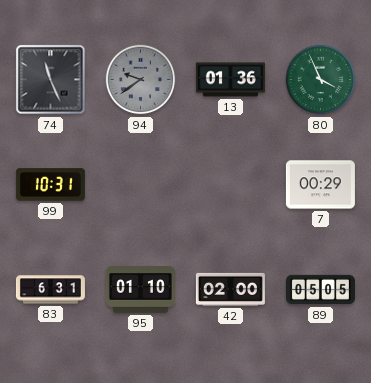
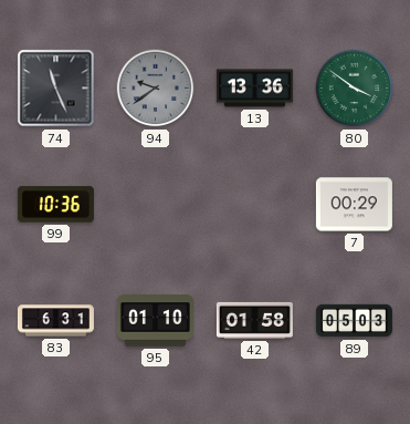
13: 01:36 -> 13:36
80: 3:56 -> 3:51
99: 10:31 -> 10:36
42: 02:00 -> 01:58
89: 05:05 -> 05:03
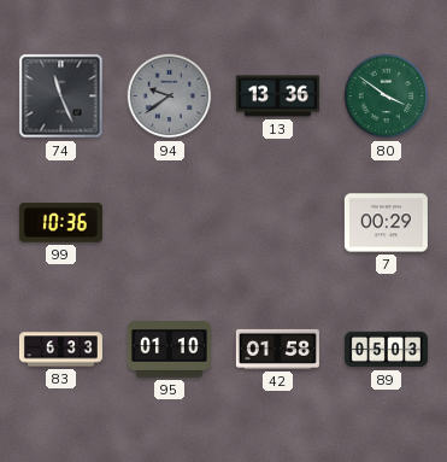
83: 6:31 -> 6:33
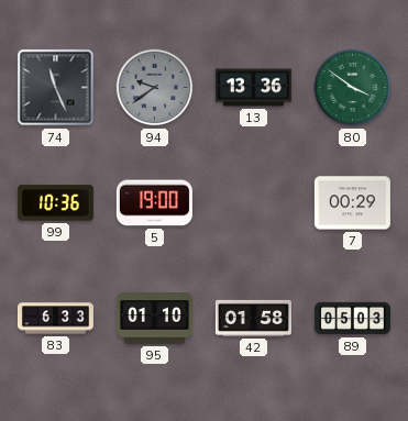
5: none -> 19:00
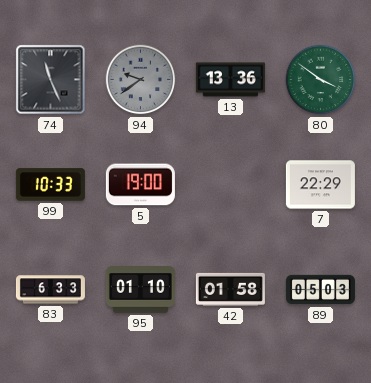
99: 10:36 -> 10:33
7: 00:29 -> 22:29
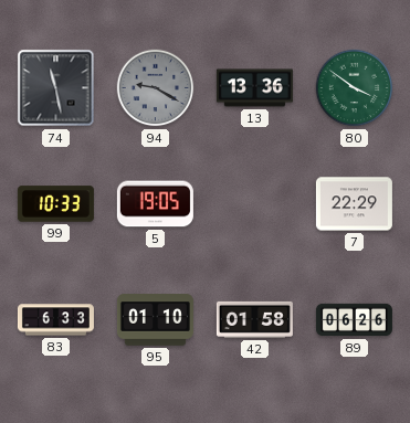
74: 11:26 -> 11:28
94: 9:39 -> 9:20
5: 19:00 -> 19:05
89: 05:03 -> 06:26
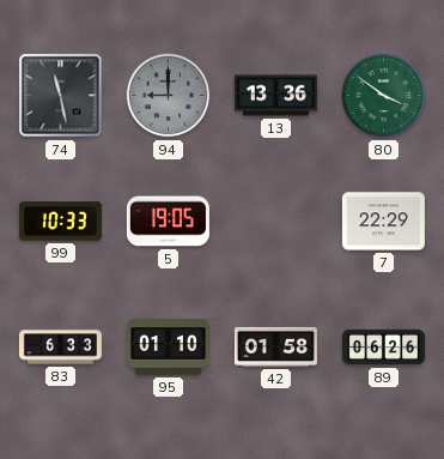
94: 9:20 -> 9:00
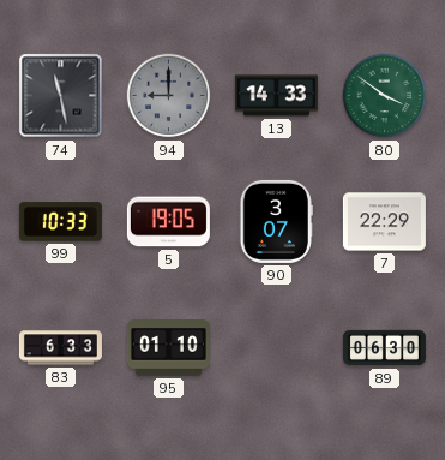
13: 13:36 -> 14:33
90: none -> 3:07
42: 01:58 -> none
89: 06:26 -> 06:30
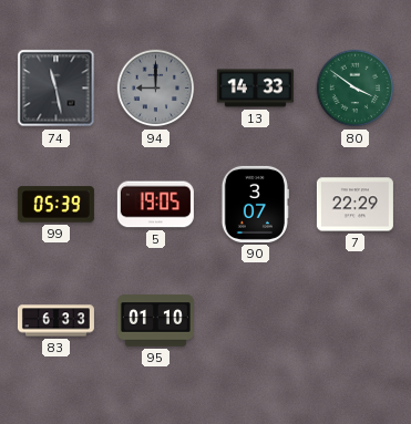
99: 10:33 -> 05:39
89: 06:30 -> none
